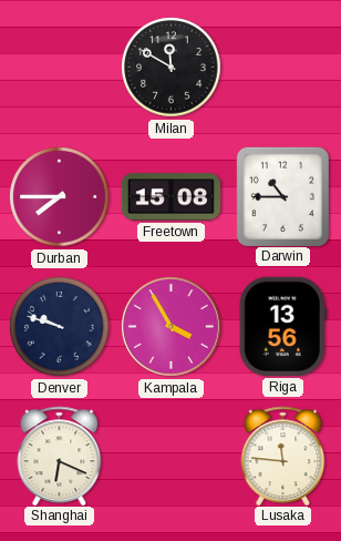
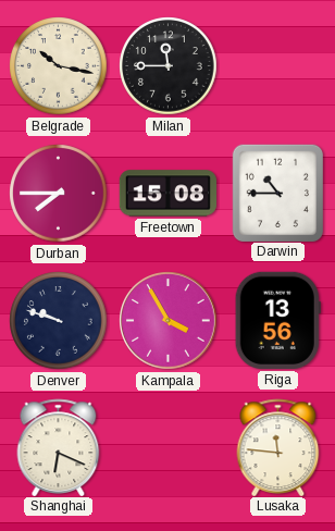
Belgrade: none -> 10:17
Milan: 11:50 -> 11:45
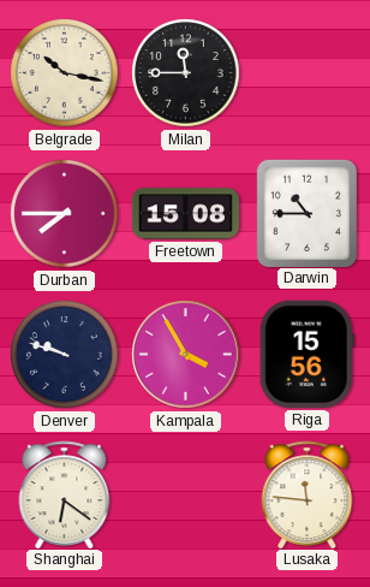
Riga: 13:56 -> 15:56
Shanghai: 6:19 -> 6:21
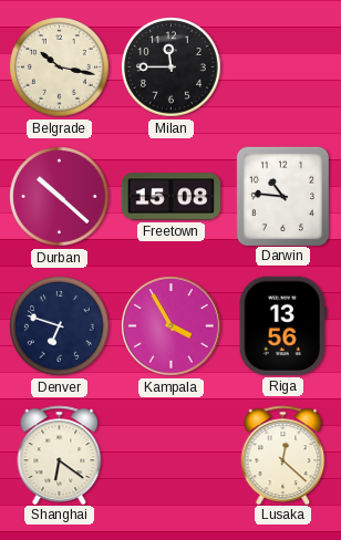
Durban: 7:45 -> 10:22
Darwin: 10:45 -> 10:46
Denver: 9:48 -> 6:48
Riga: 15:56 -> 13:56
Lusaka: 11:46 -> 12:22
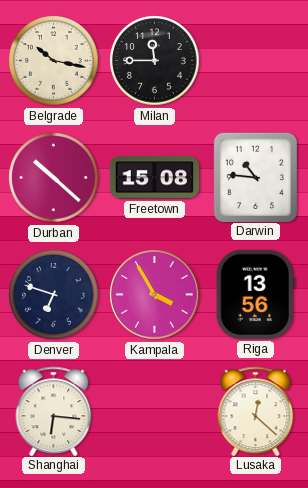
Shanghai: 6:21 -> 6:16
